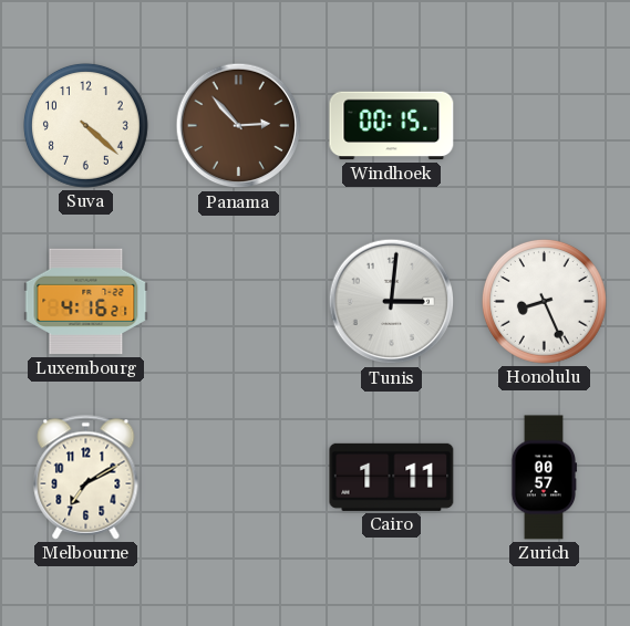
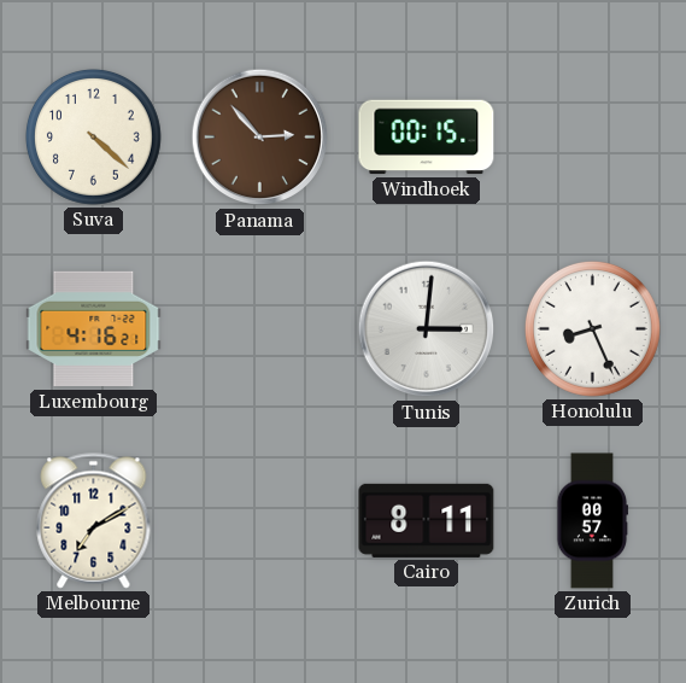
Cairo: 1:11 -> 8:11
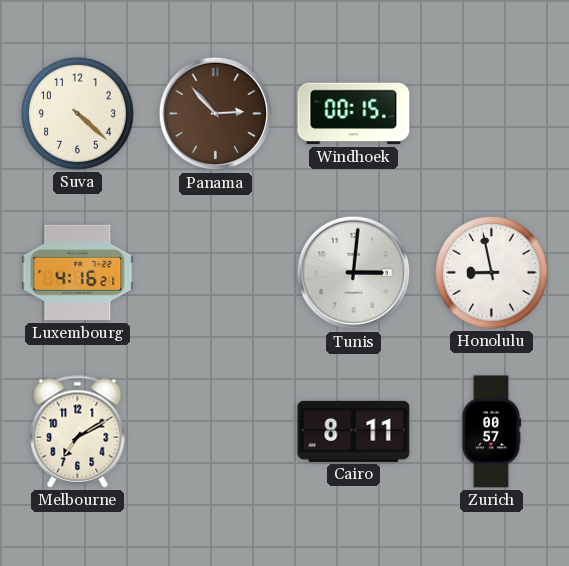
Honolulu: 8:26 -> 8:58
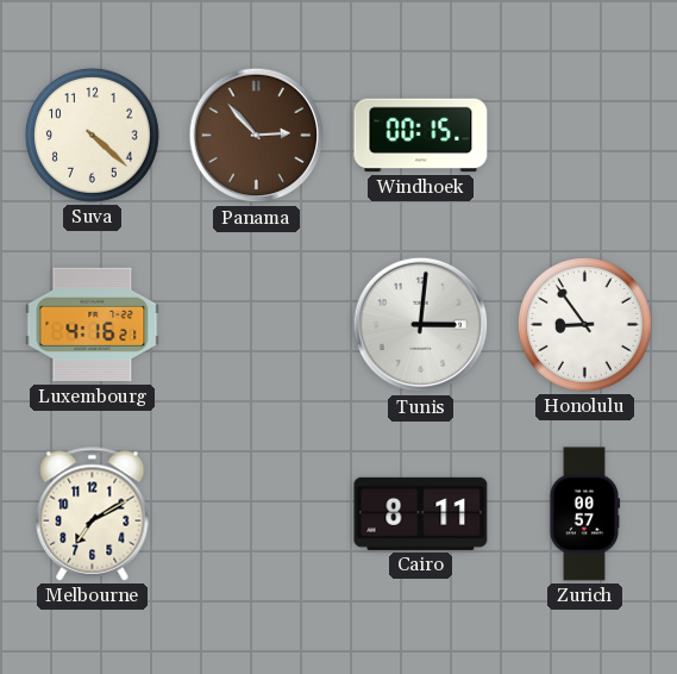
Honolulu: 8:58 -> 8:54
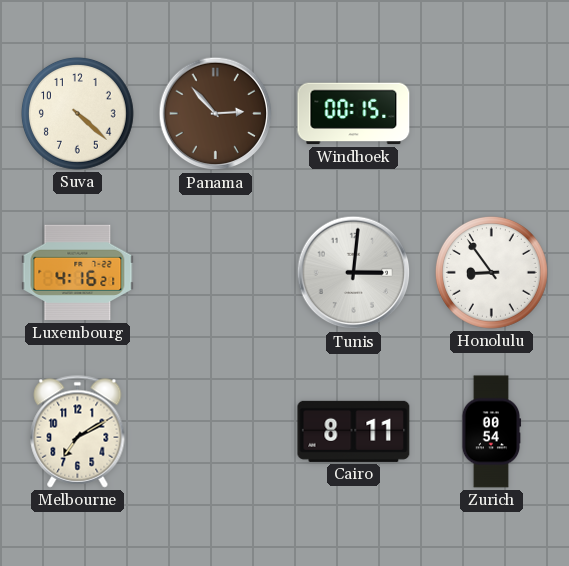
Zurich: 00:57 -> 00:54
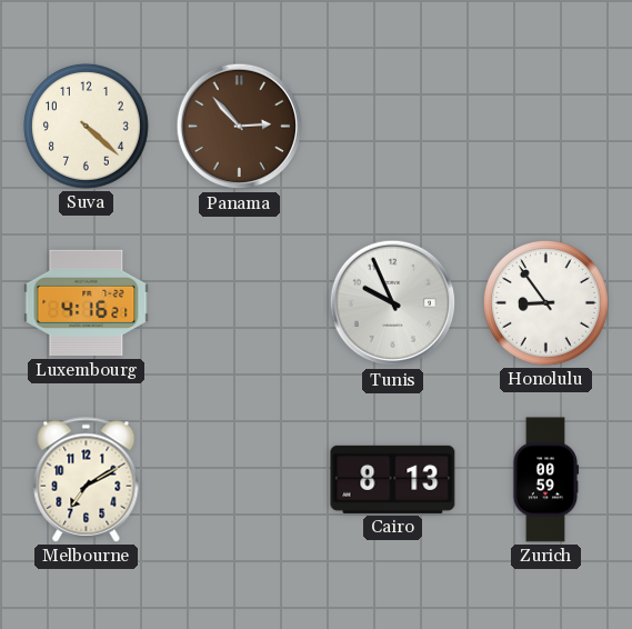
Windhoek: 00:15 -> none
Tunis: 3:01 -> 9:56
Cairo: 8:11 -> 8:13
Zurich: 00:54 -> 00:59
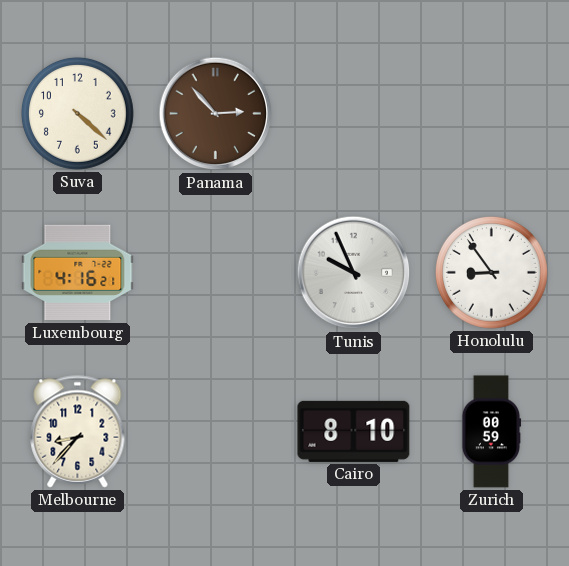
Melbourne: 7:10 -> 8:37
Cairo: 8:13 -> 8:10
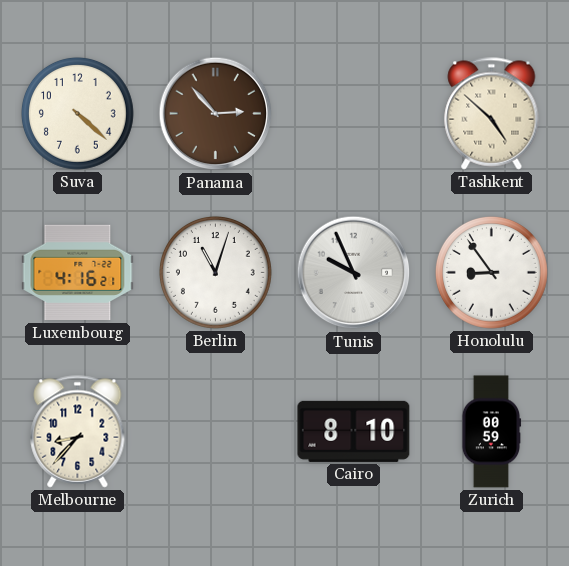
Tashkent: none -> 4:52
Berlin: none -> 11:03
